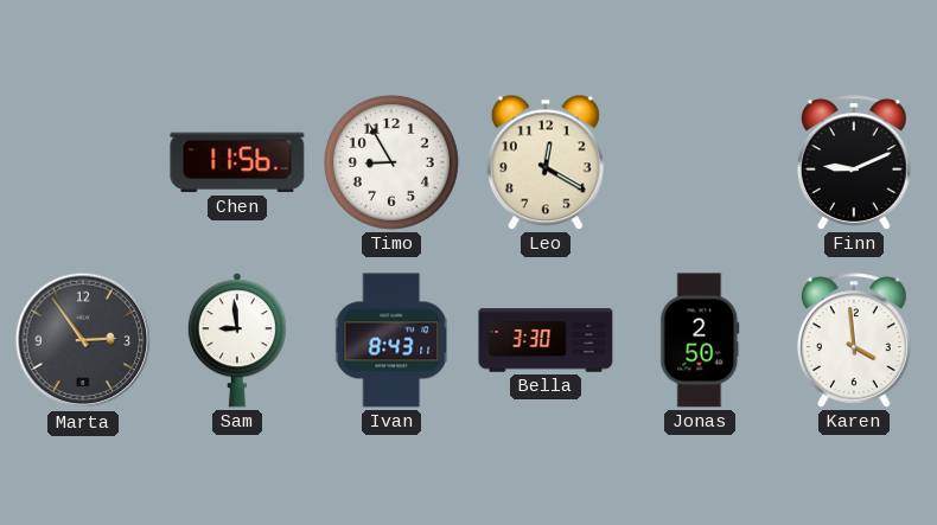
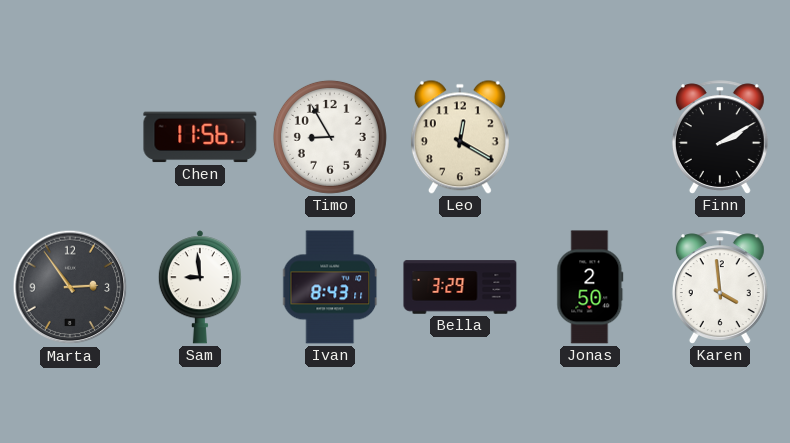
Finn: 9:11 -> 2:10
Bella: 3:30 -> 3:29
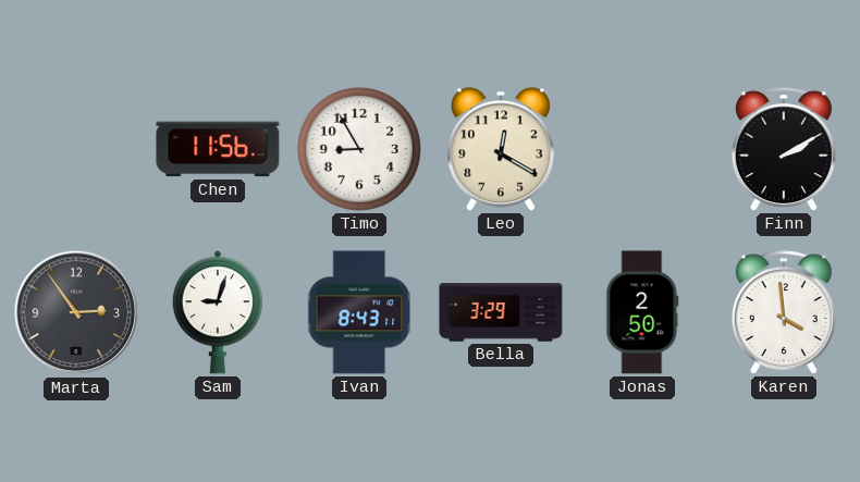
Sam: 8:59 -> 9:03
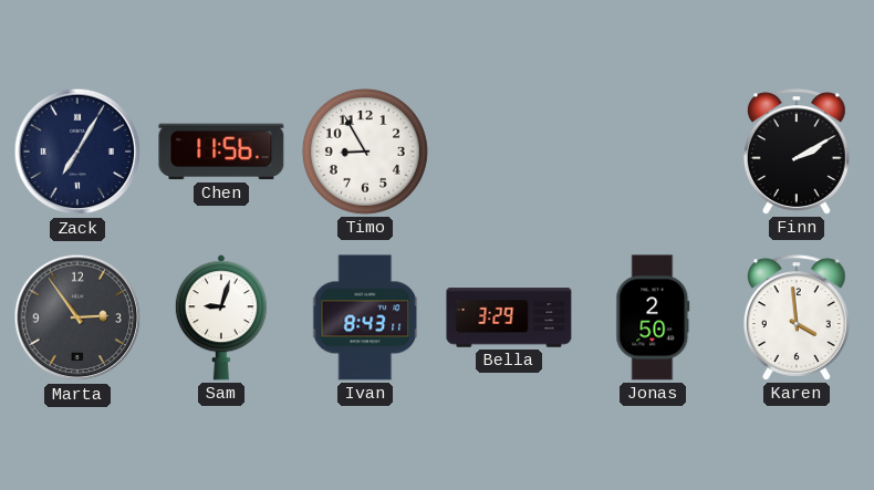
Zack: none -> 7:05
Leo: 12:20 -> none
